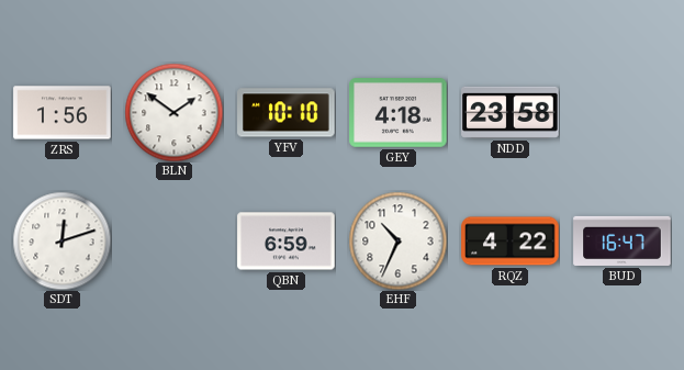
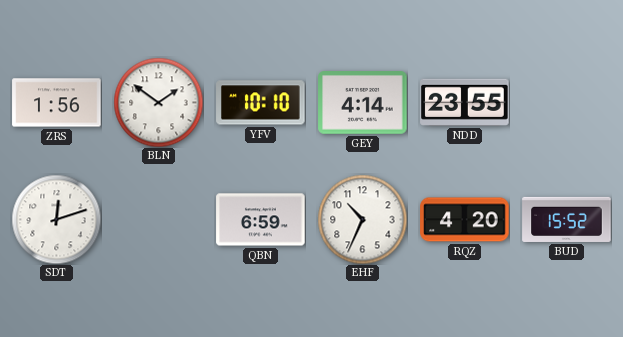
GEY: 4:18 -> 4:14
NDD: 23:58 -> 23:55
RQZ: 4:22 -> 4:20
BUD: 16:47 -> 15:52
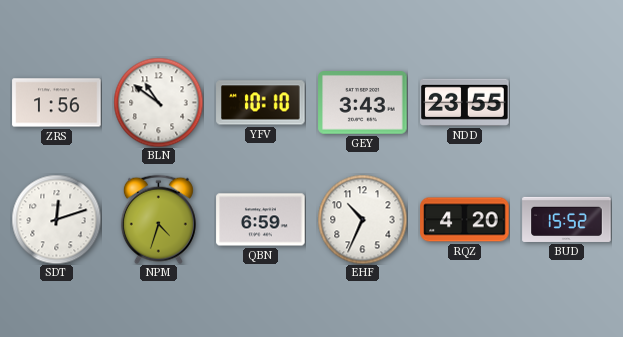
BLN: 1:51 -> 10:51
GEY: 4:14 -> 3:43
NPM: none -> 4:33
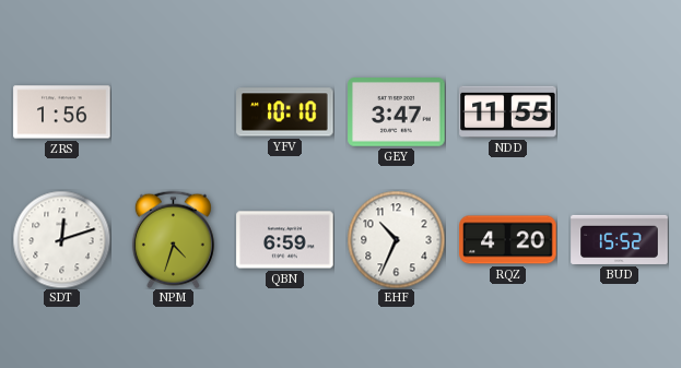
BLN: 10:51 -> none
GEY: 3:43 -> 3:47
NDD: 23:55 -> 11:55
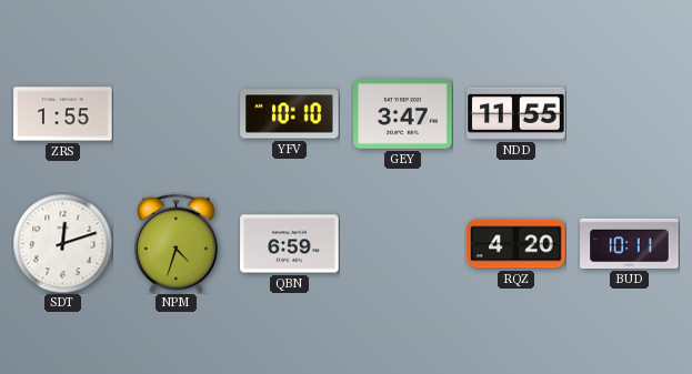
ZRS: 1:56 -> 1:55
EHF: 10:34 -> none
BUD: 15:52 -> 10:11
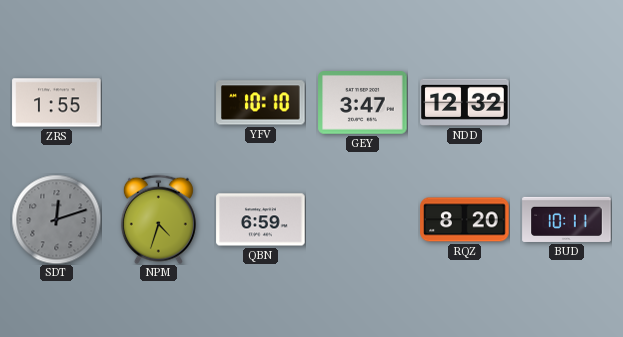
NDD: 11:55 -> 12:32
SDT dial: white -> grey
RQZ: 4:20 -> 8:20
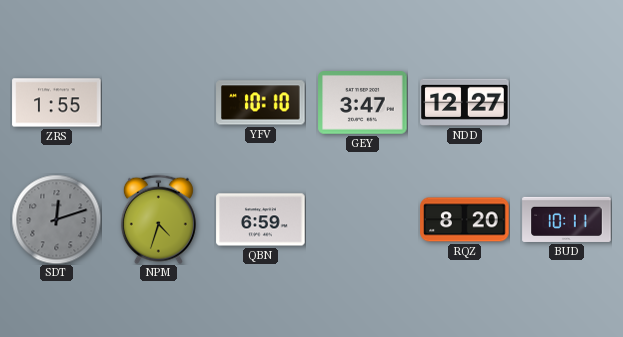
NDD: 12:32 -> 12:27
